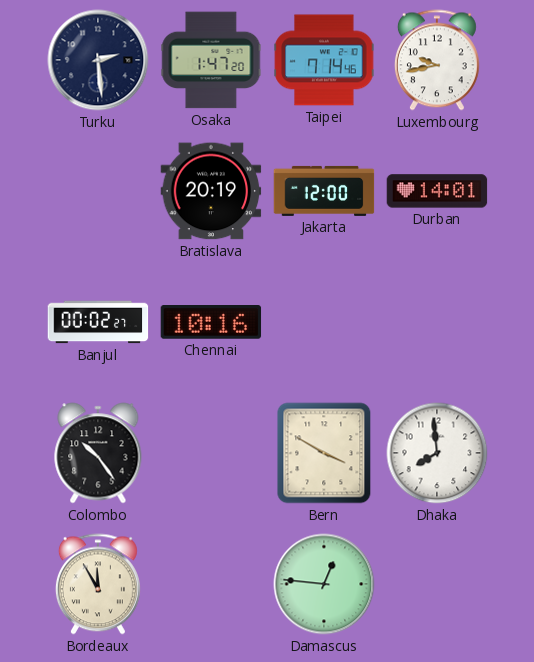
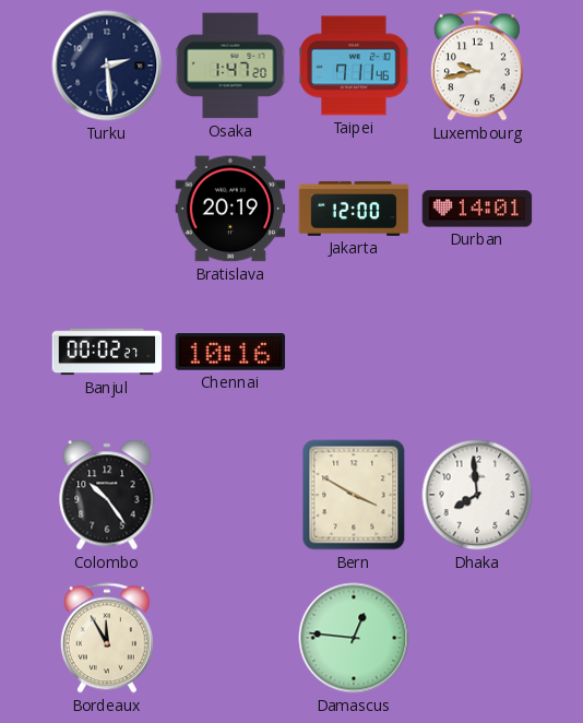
Taipei: 7:14 -> 7:11
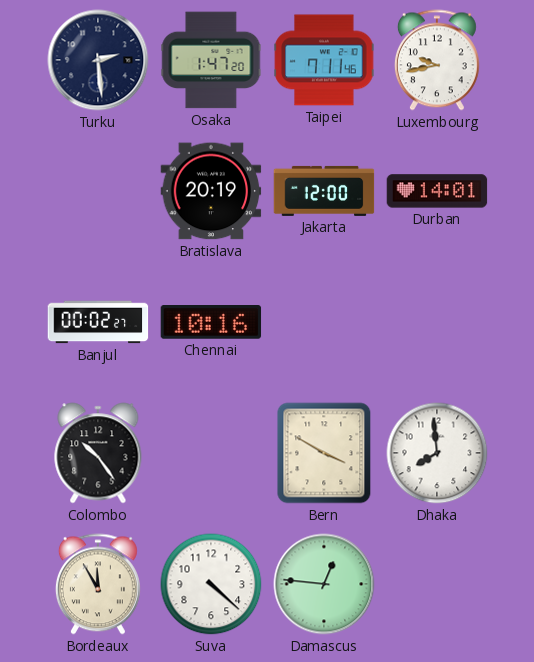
Suva: none -> 4:22
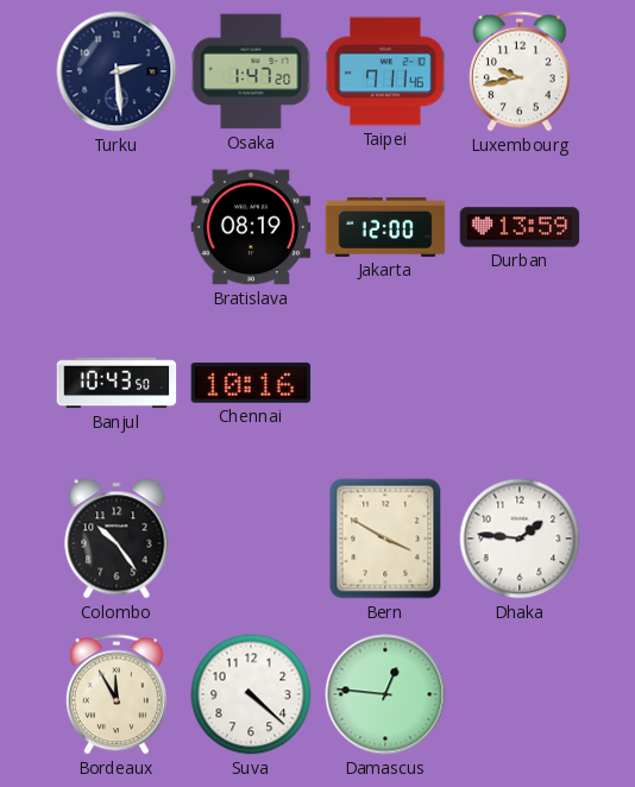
Bratislava: 20:19 -> 08:19
Durban: 14:01 -> 13:59
Banjul: 00:02 -> 10:43
Dhaka: 7:59 -> 1:46
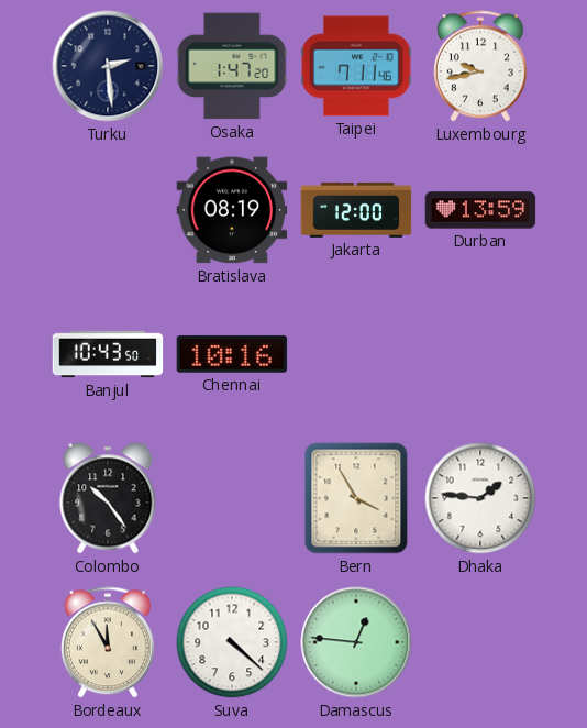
Bern: 3:50 -> 3:55
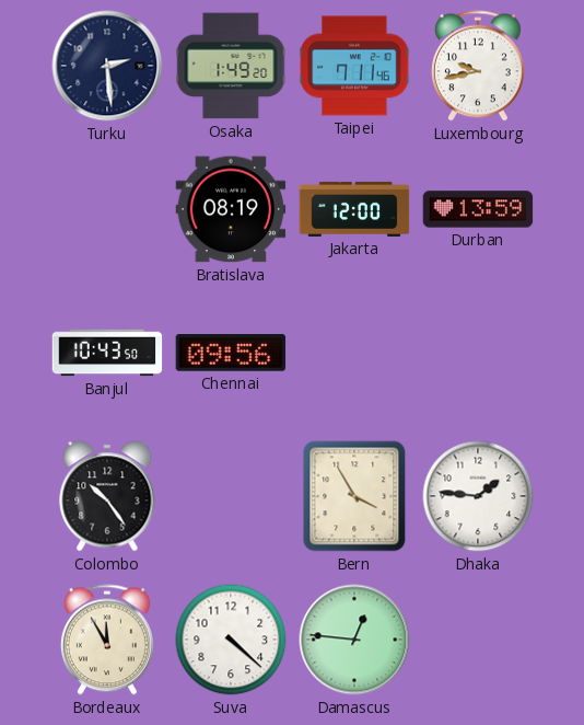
Osaka: 1:47 -> 1:49
Chennai: 10:16 -> 09:56
